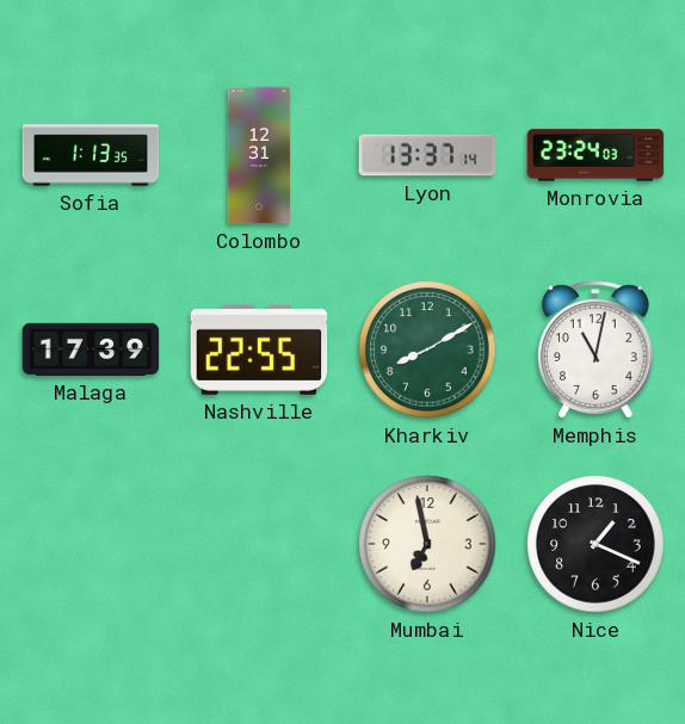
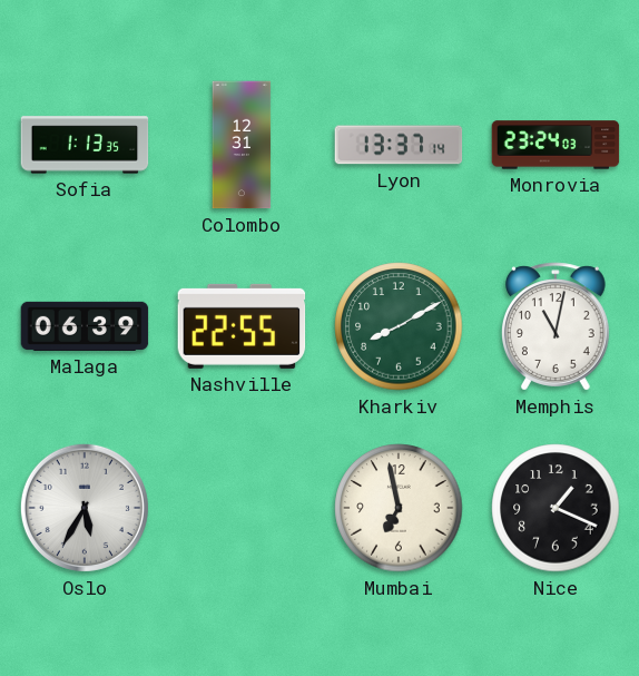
Malaga: 17:39 -> 06:39
Oslo: none -> 5:35
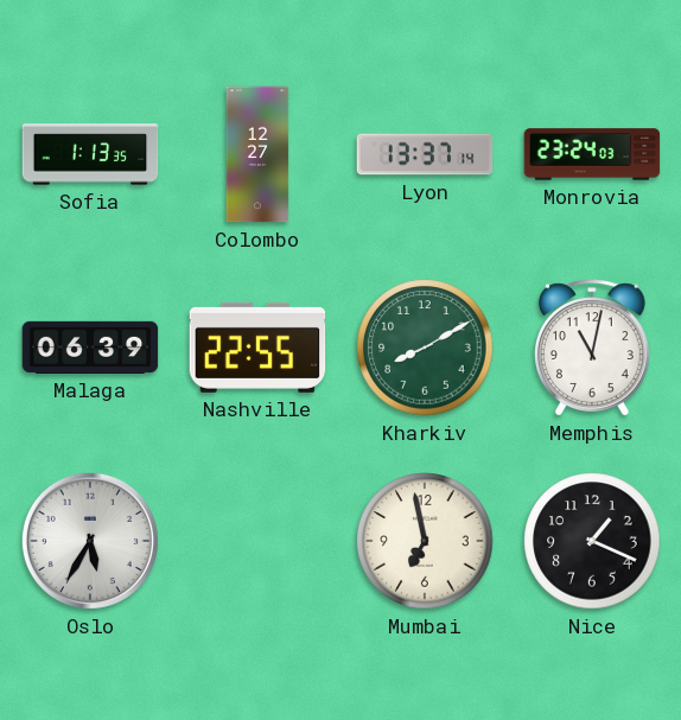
Colombo: 12:31 -> 12:27
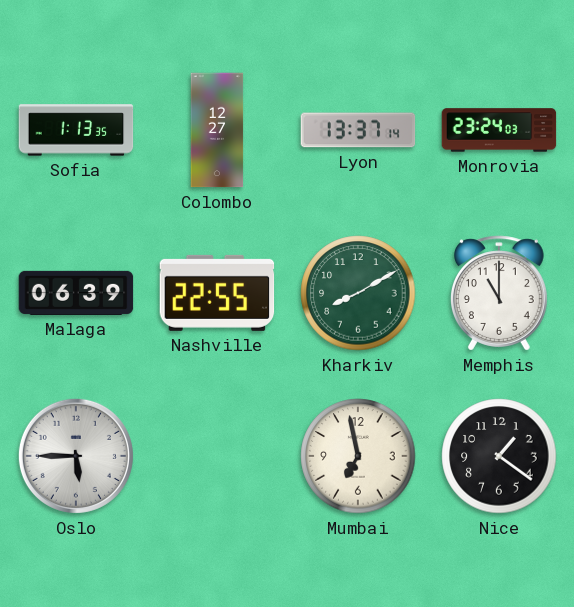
Memphis: 11:02 -> 11:00
Oslo: 5:35 -> 5:45
Nice: 1:19 -> 1:21
